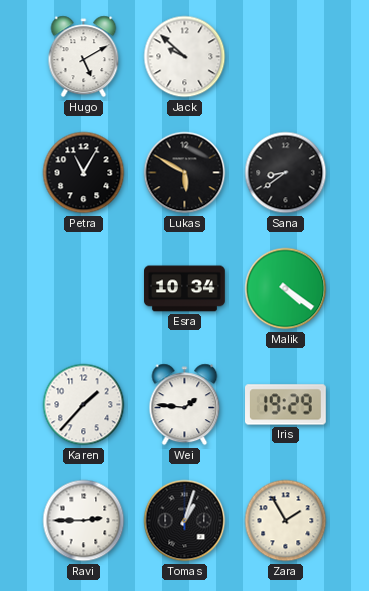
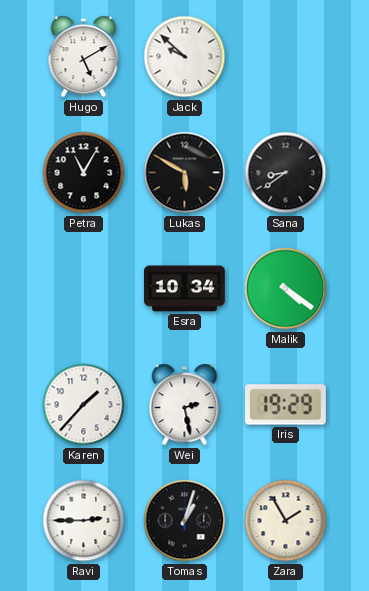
Wei: 1:46 -> 2:28
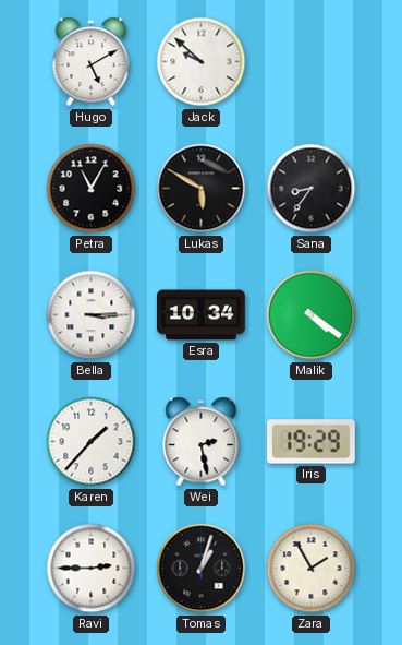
Sana: 8:39 -> 8:36
Bella: none -> 3:15
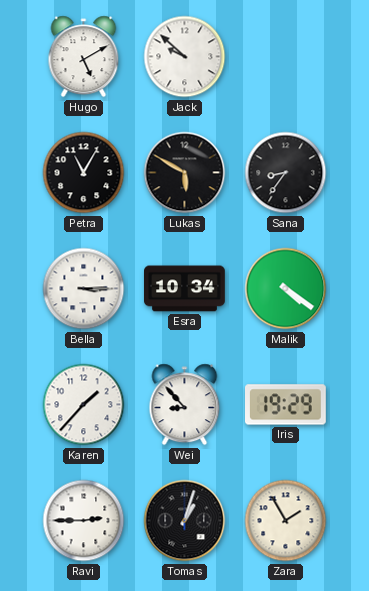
Wei: 2:28 -> 8:53
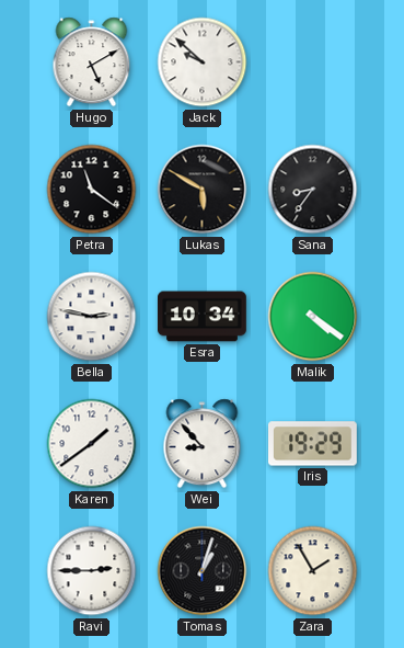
Petra: 11:05 -> 11:21
Bella: 3:15 -> 2:47
Karen: 1:37 -> 1:39
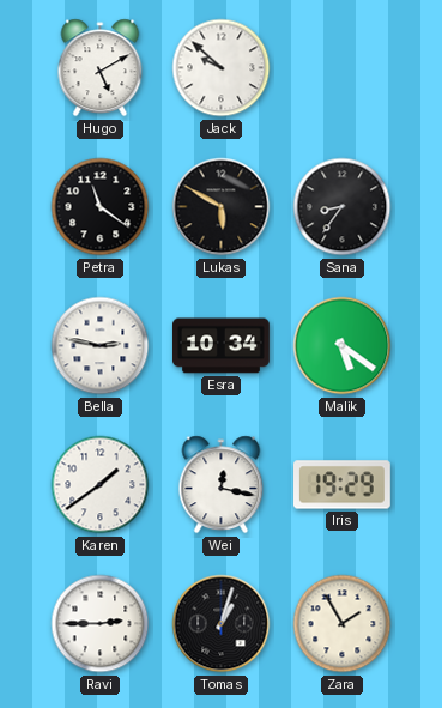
Malik: 4:21 -> 5:21
Wei: 8:53 -> 12:17
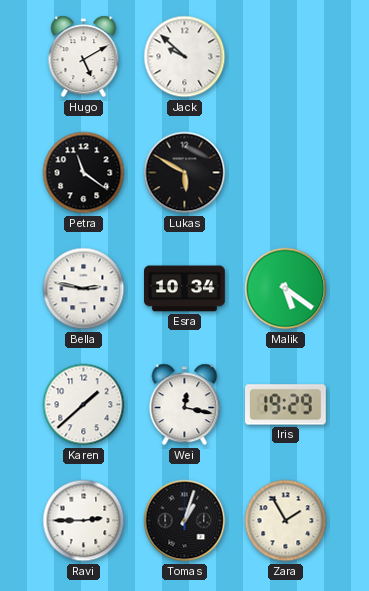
Sana: 8:36 -> none
Karen: 1:39 -> 1:38
